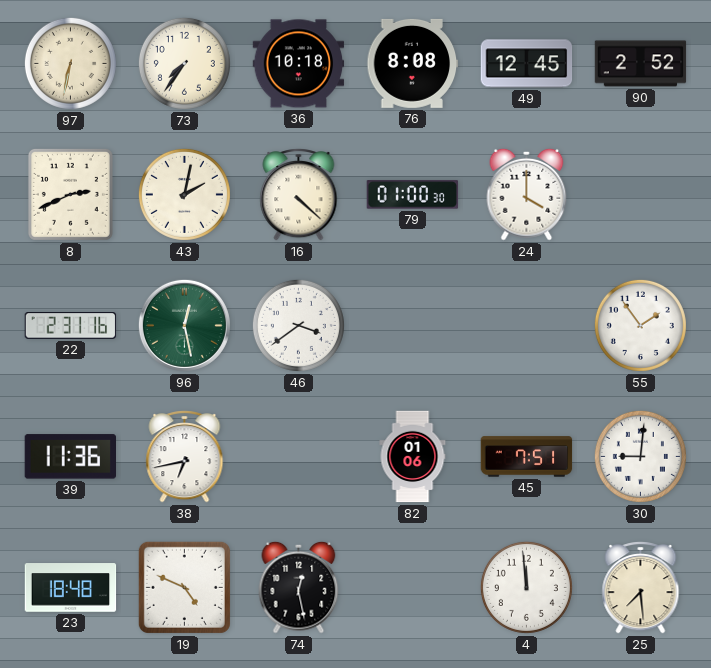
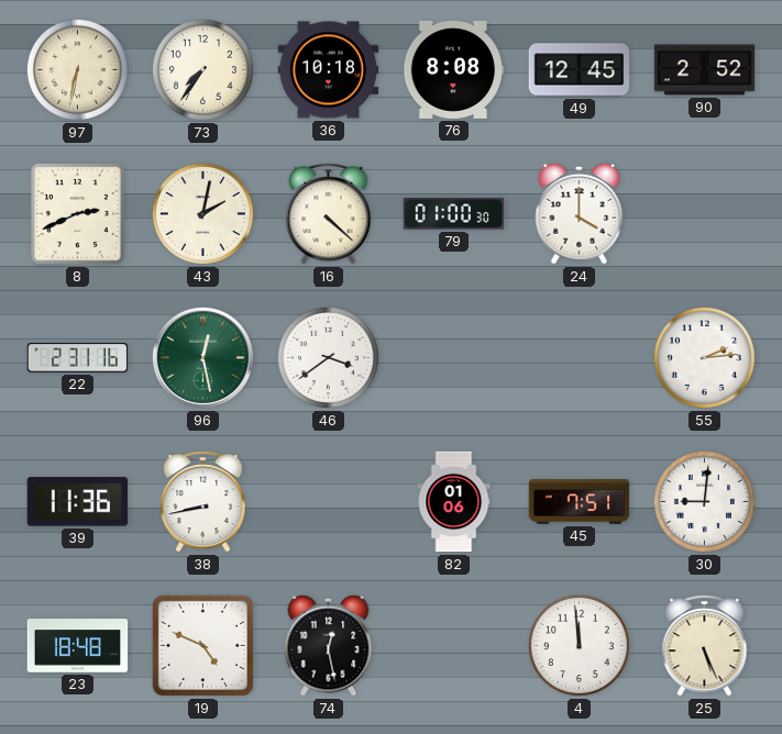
55: 1:54 -> 2:14
38: 6:43 -> 8:43
25: 7:29 -> 5:26
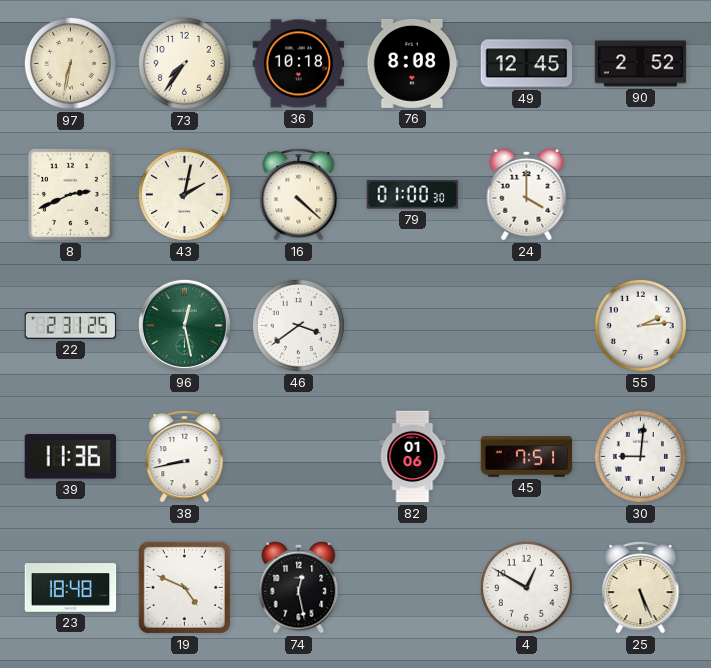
22: 2:31:16 -> 2:31:25
4: 11:59 -> 12:50
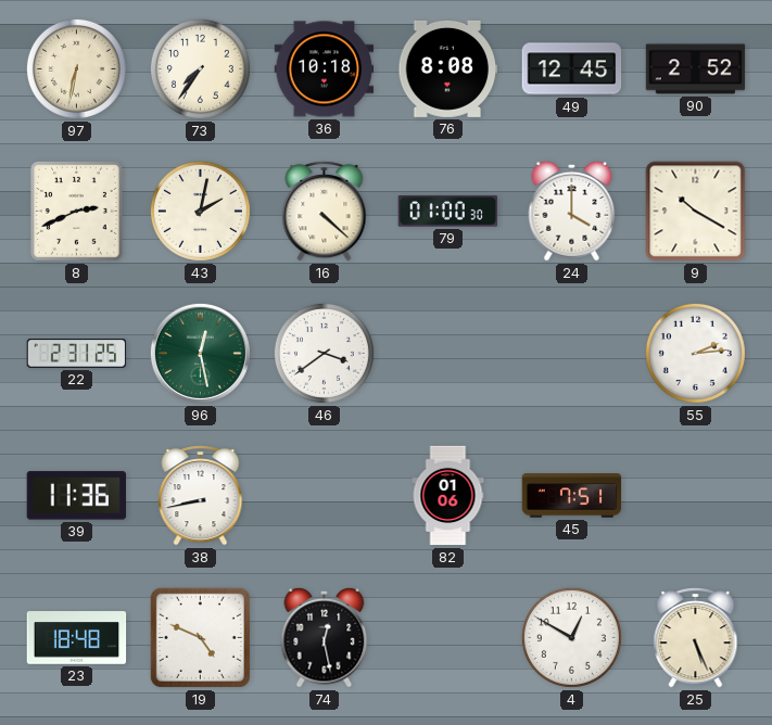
9: none -> 10:20
30: 9:01 -> none
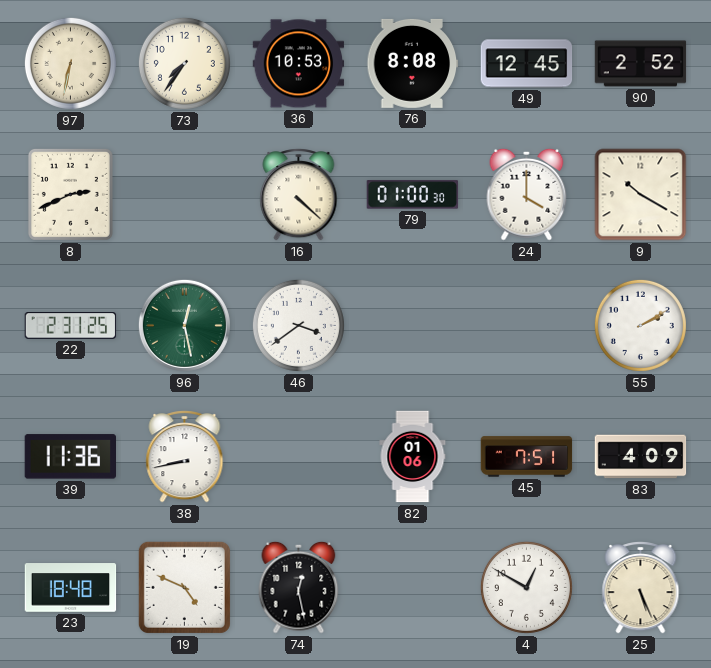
36: 10:18 -> 10:53
43: 2:02 -> none
55: 2:14 -> 2:10
83: none -> 4:09
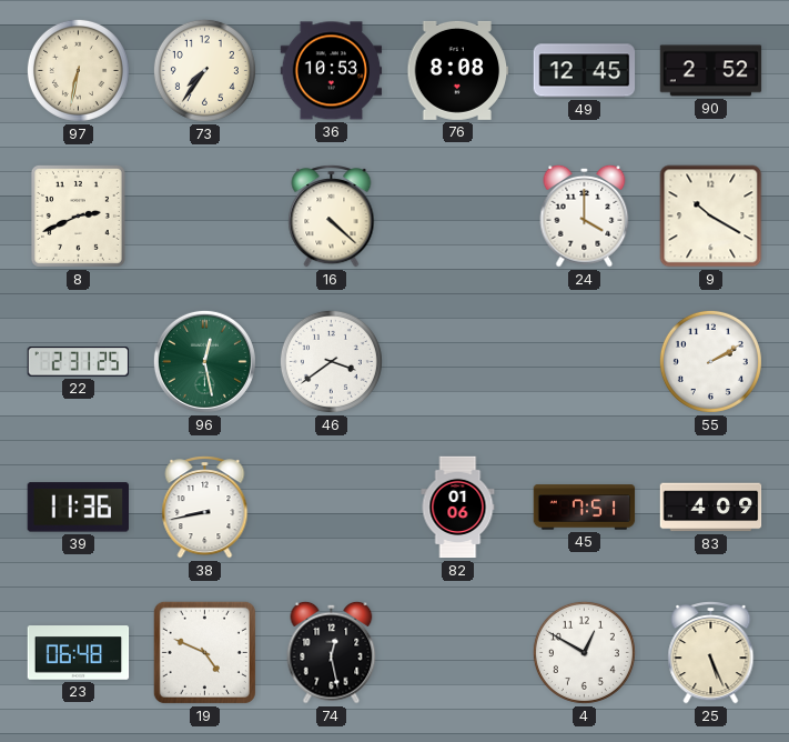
79: 01:00 -> none
23: 18:48 -> 06:48
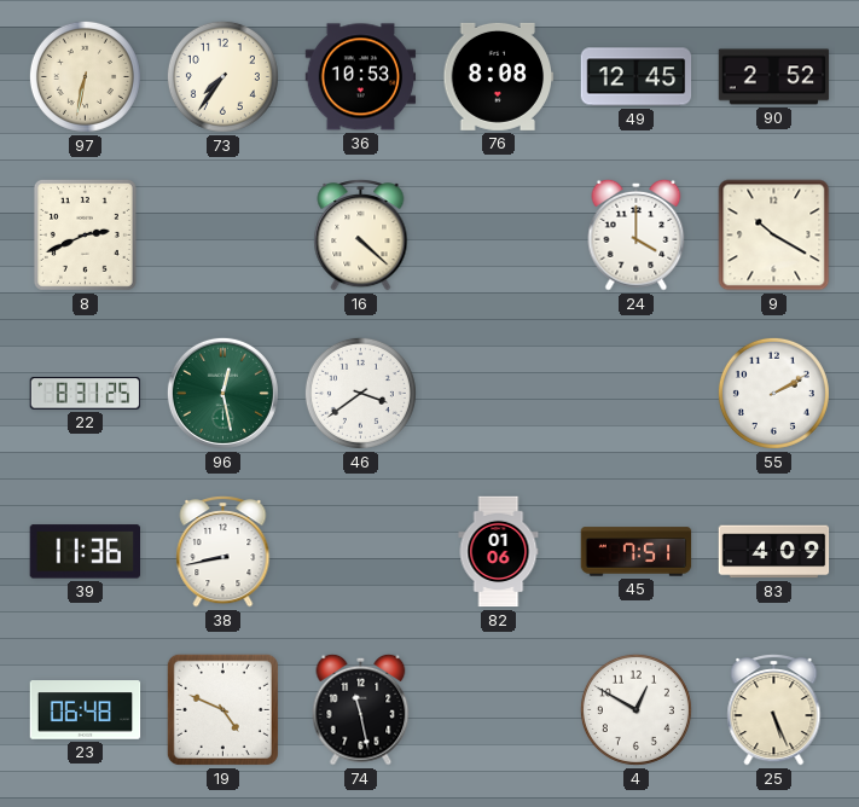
22: 2:31 -> 8:31
74: 12:28 -> 11:28
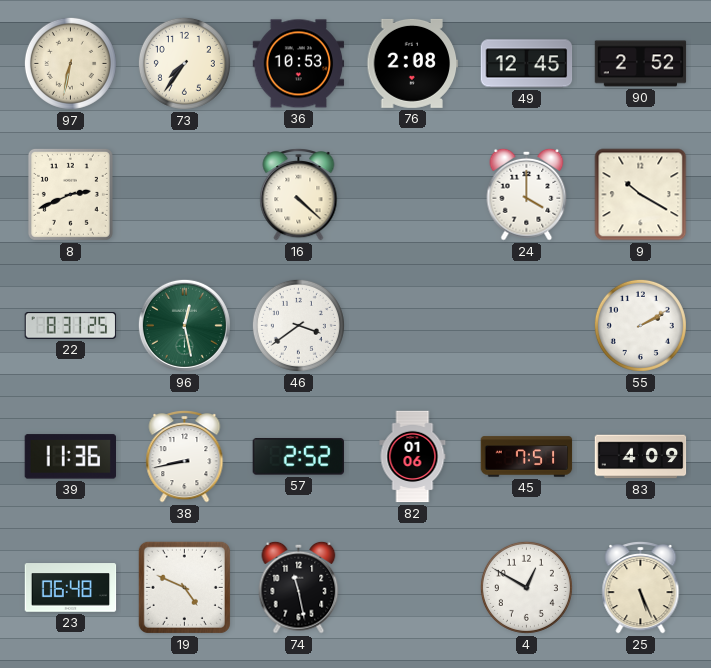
76: 8:08 -> 2:08
57: none -> 2:52
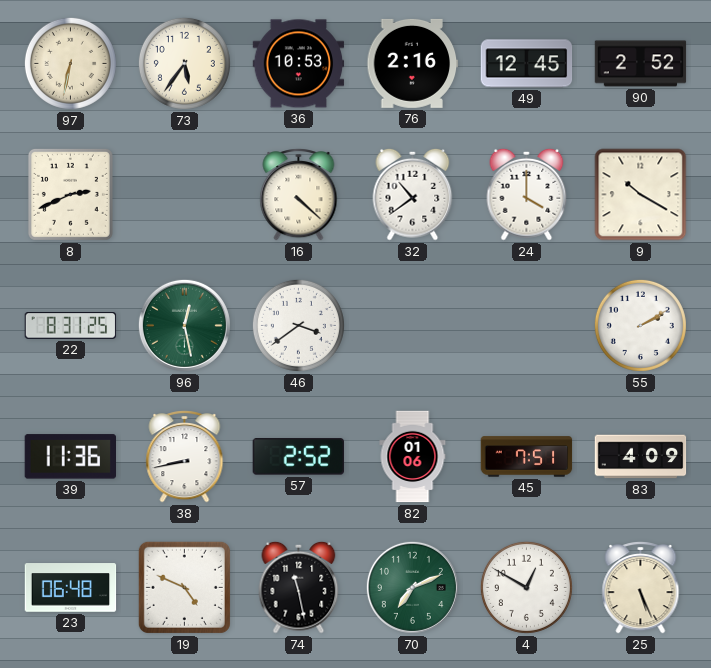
73: 7:36 -> 5:36
76: 2:08 -> 2:16
32: none -> 10:39
70: none -> 7:11
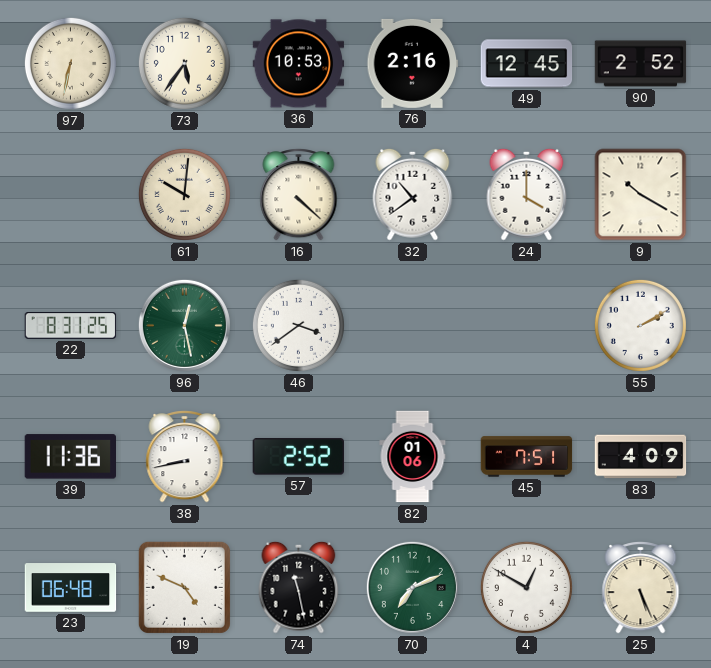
8: 2:41 -> none
61: none -> 10:01
